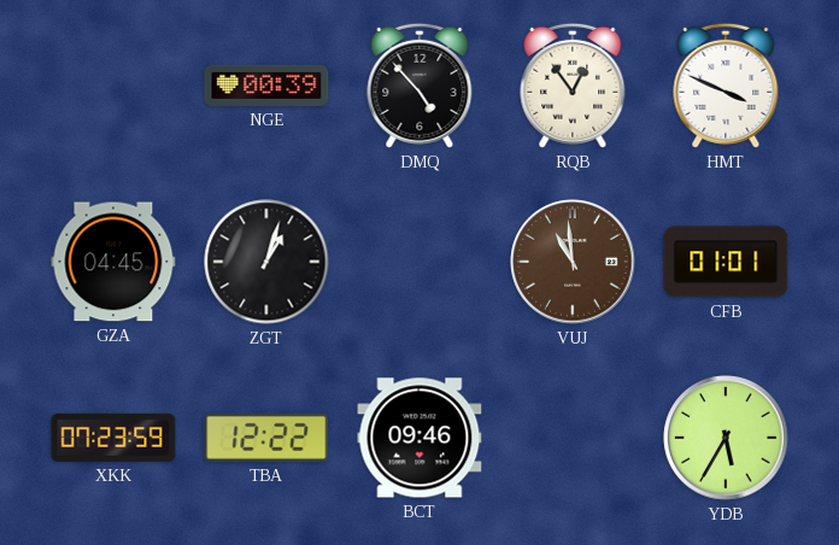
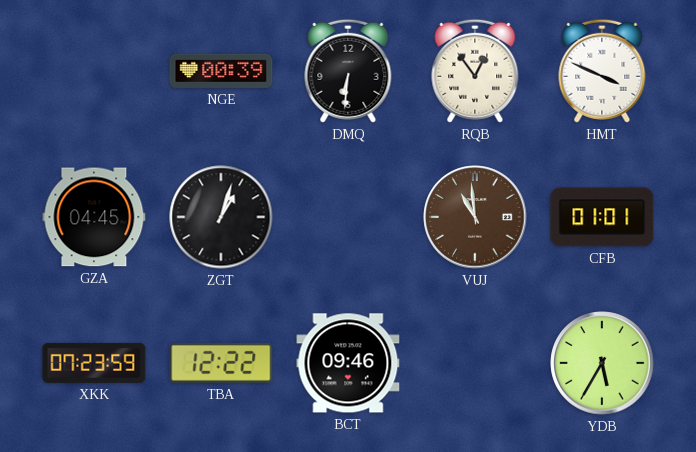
DMQ: 4:53 -> 6:31
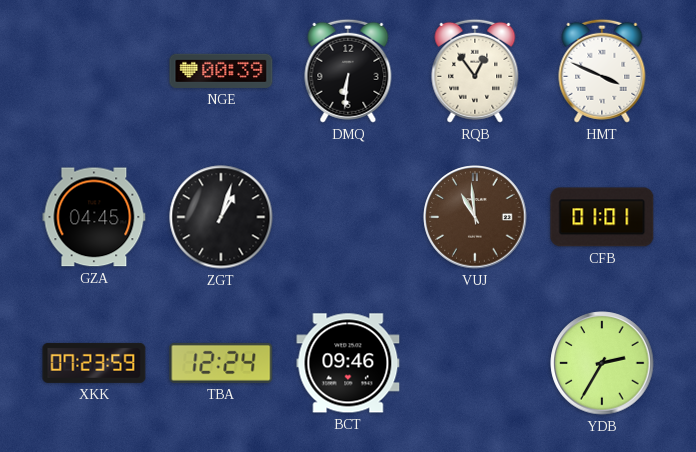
TBA: 12:22 -> 12:24
YDB: 5:35 -> 2:35
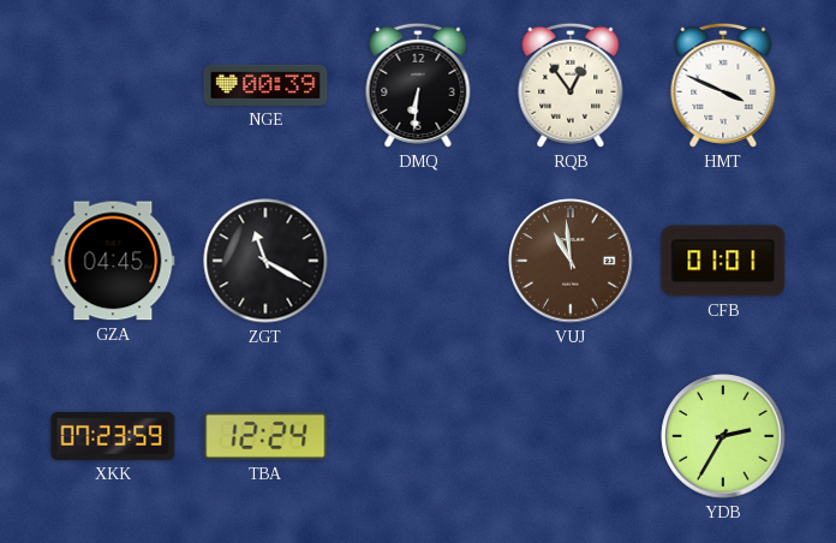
ZGT: 1:03 -> 11:20
BCT: 09:46 -> none
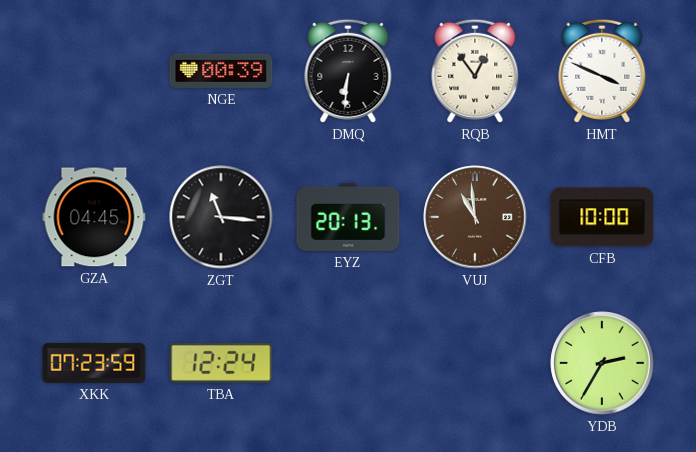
ZGT: 11:20 -> 11:16
EYZ: none -> 20:13
CFB: 01:01 -> 10:00
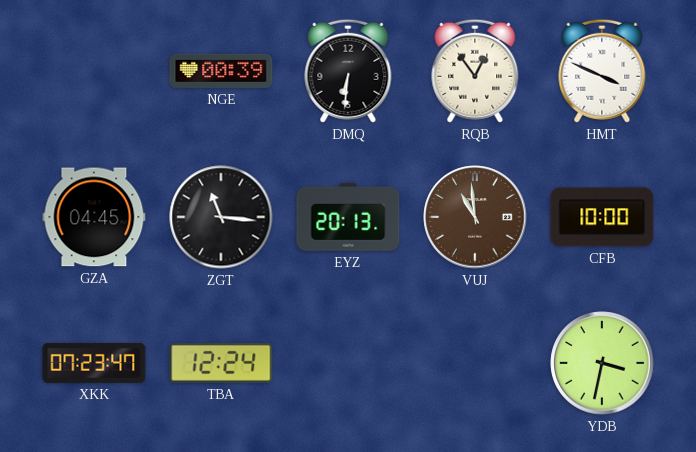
XKK: 07:23:59 -> 07:23:47
YDB: 2:35 -> 3:32
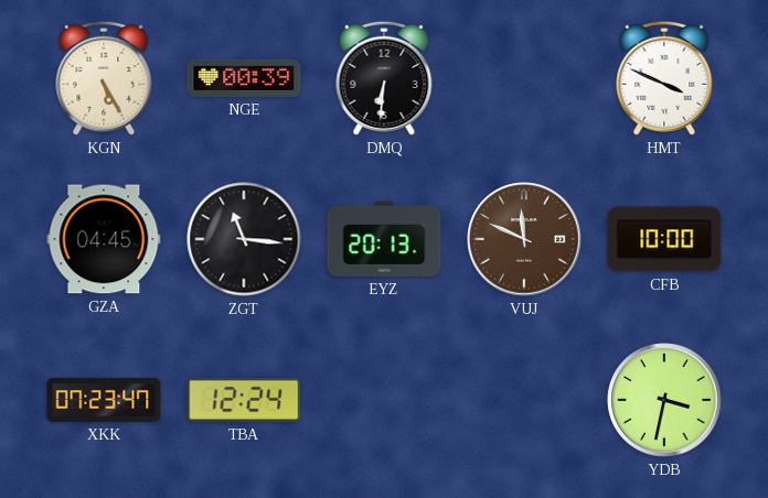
KGN: none -> 5:25
RQB: 12:54 -> none
VUJ: 10:59 -> 11:49
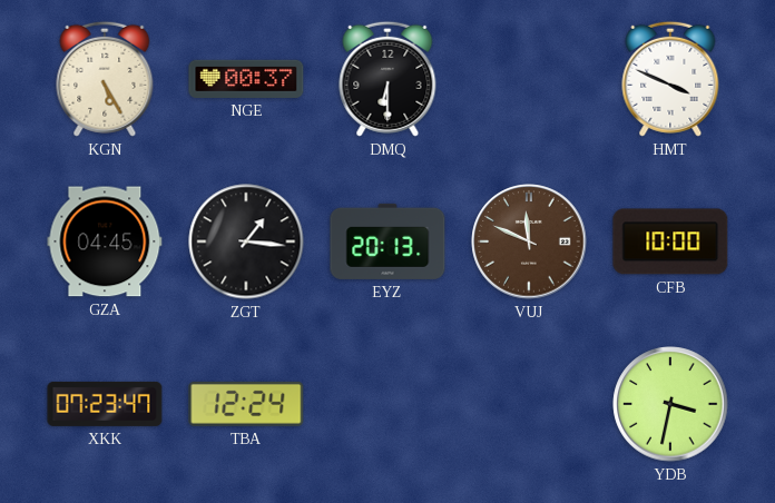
NGE: 00:39 -> 00:37
DMQ: 6:31 -> 6:30
ZGT: 11:16 -> 1:16
